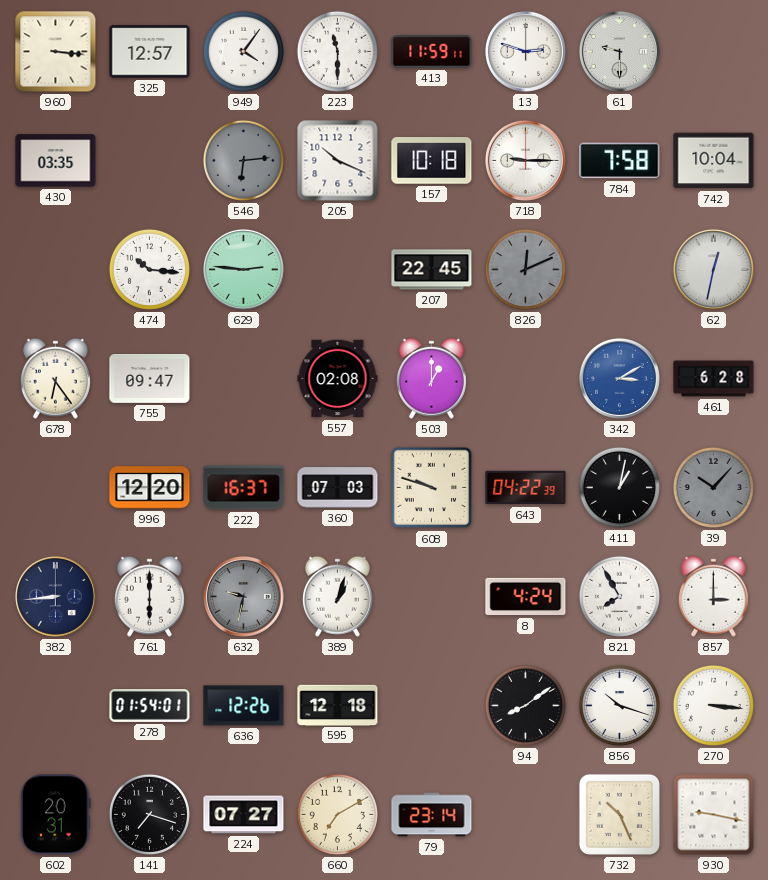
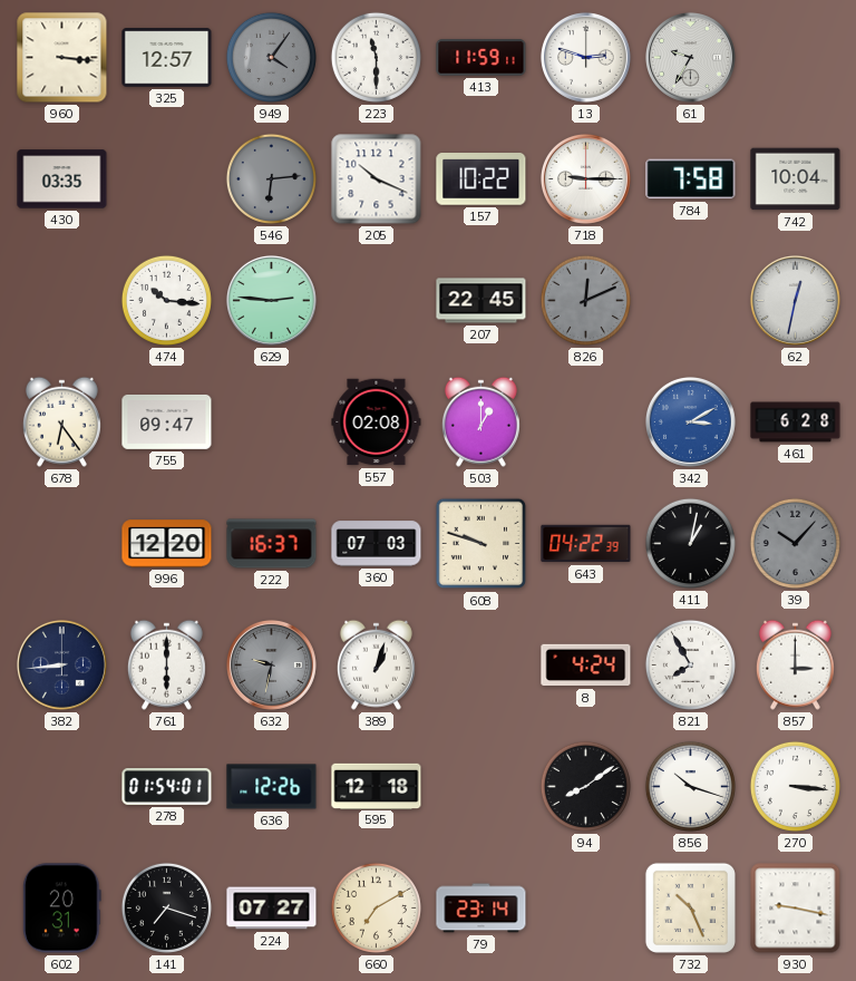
949 dial: white -> grey
61: 9:30 -> 9:35
157: 10:18 -> 10:22
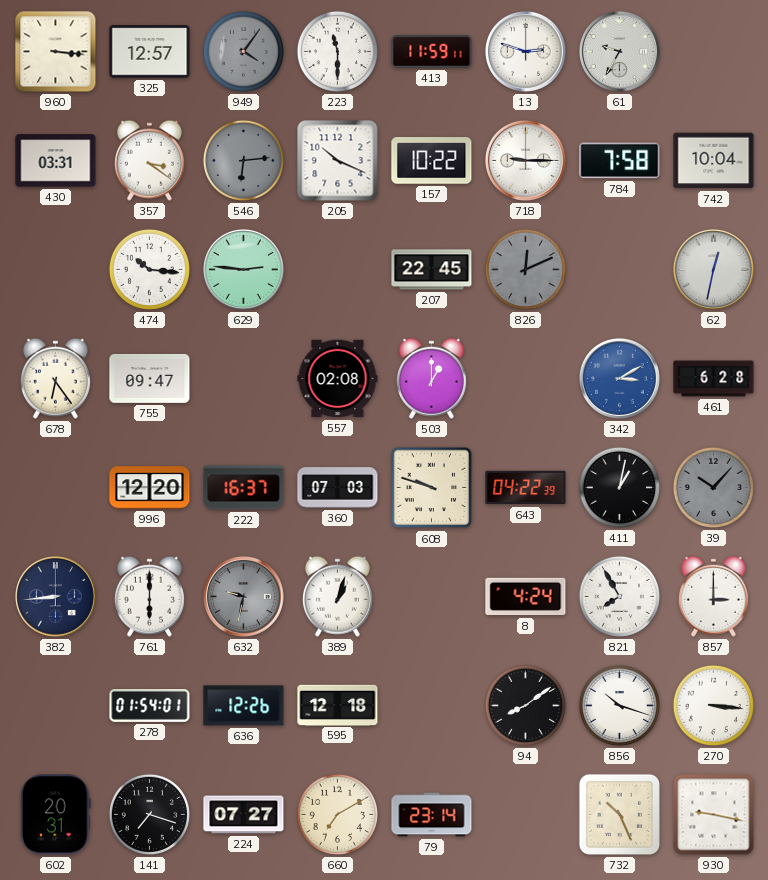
430: 03:35 -> 03:31
357: none -> 3:21
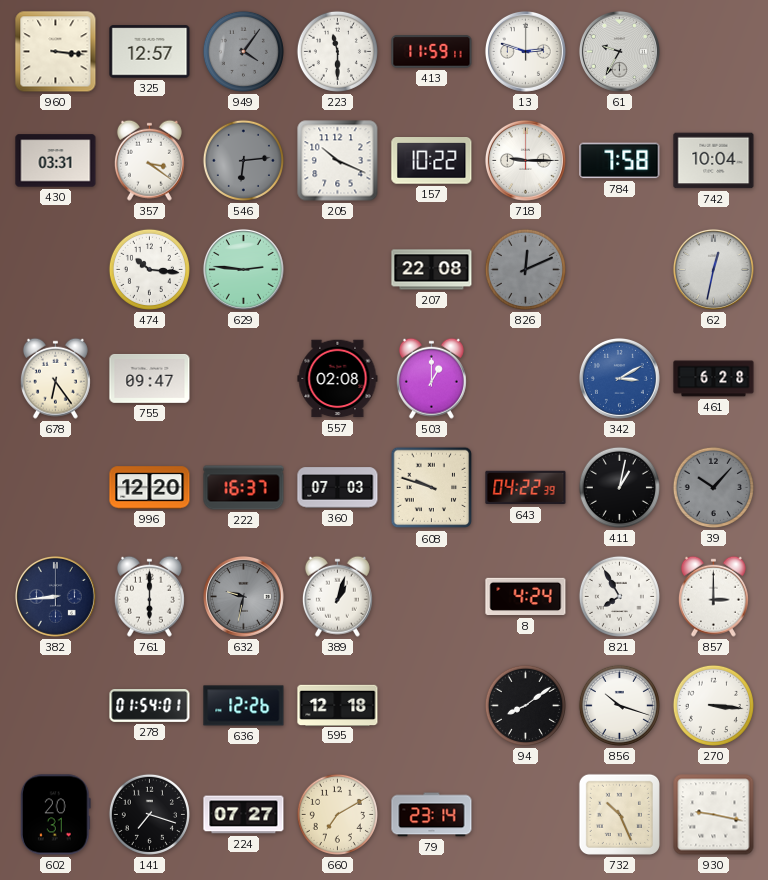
207: 22:45 -> 22:08
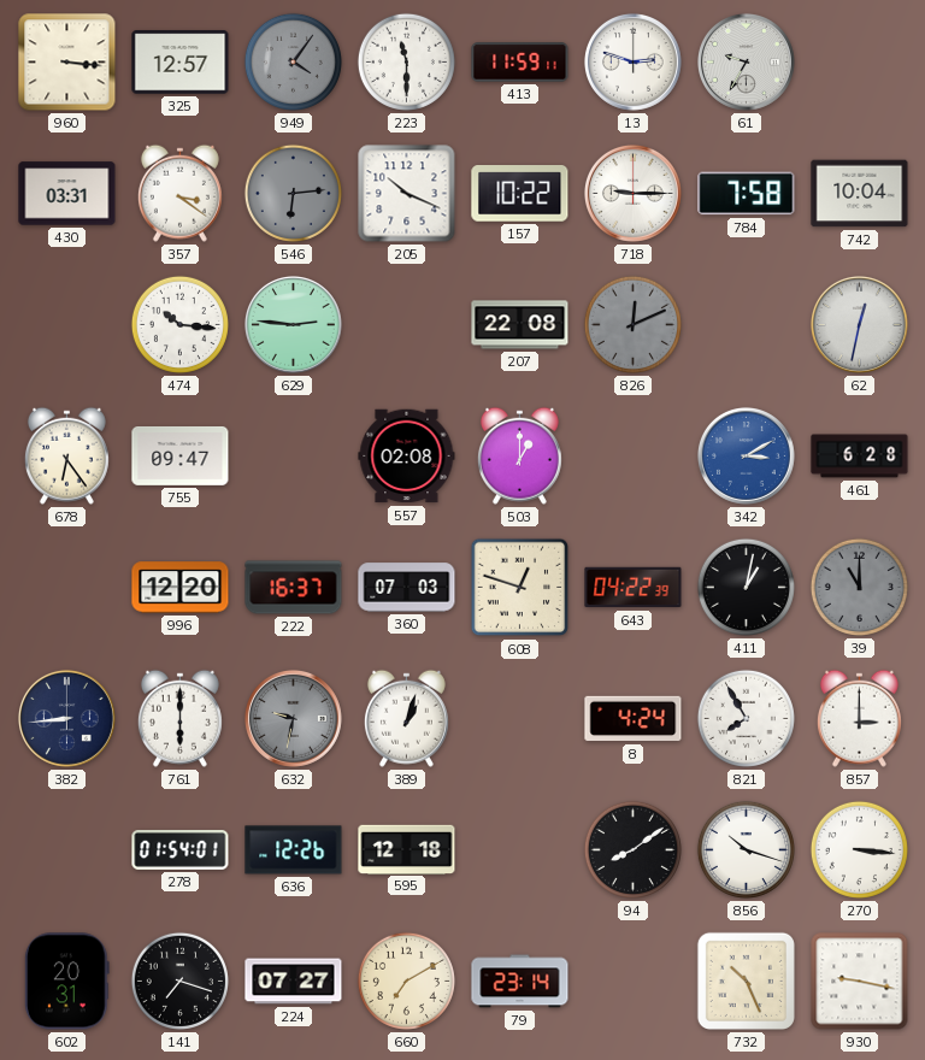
608: 9:48 -> 12:48
39: 10:07 -> 11:00
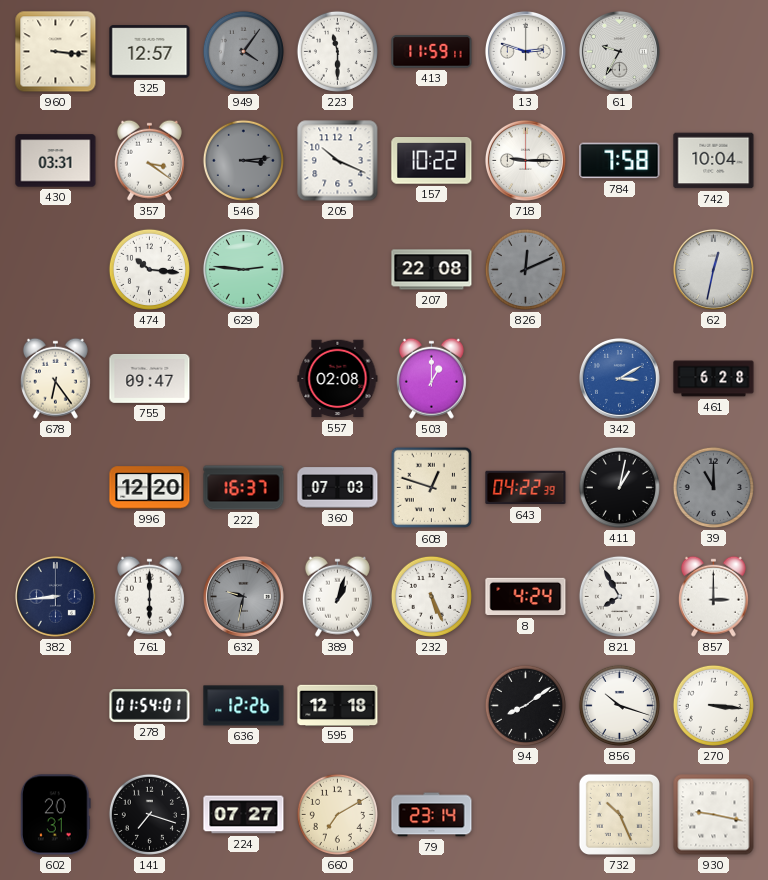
546: 6:14 -> 3:14
232: none -> 5:26
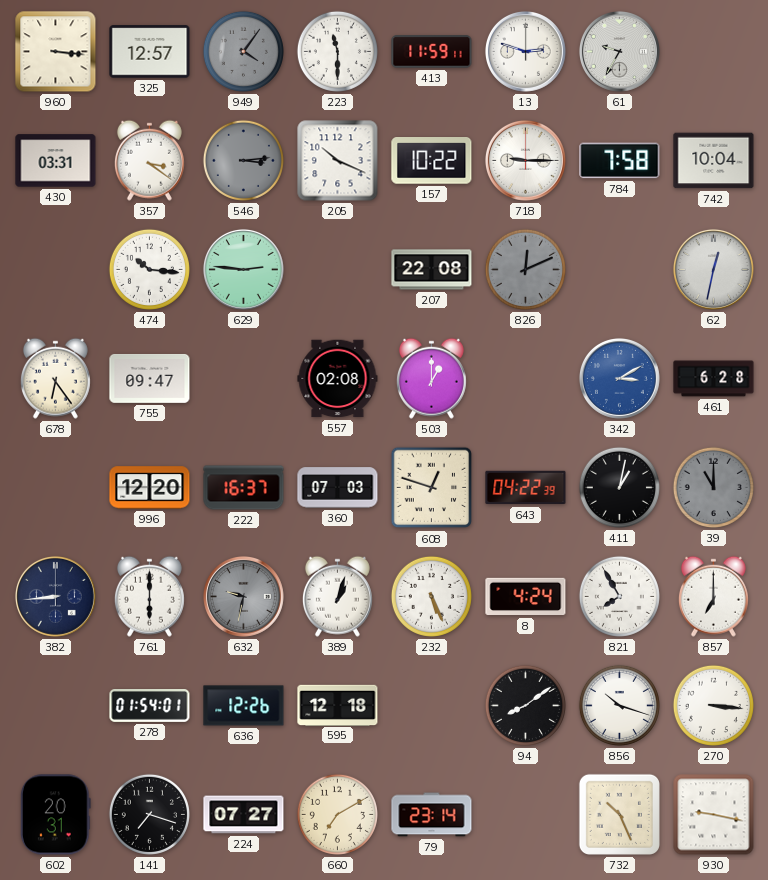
857: 3:00 -> 7:00
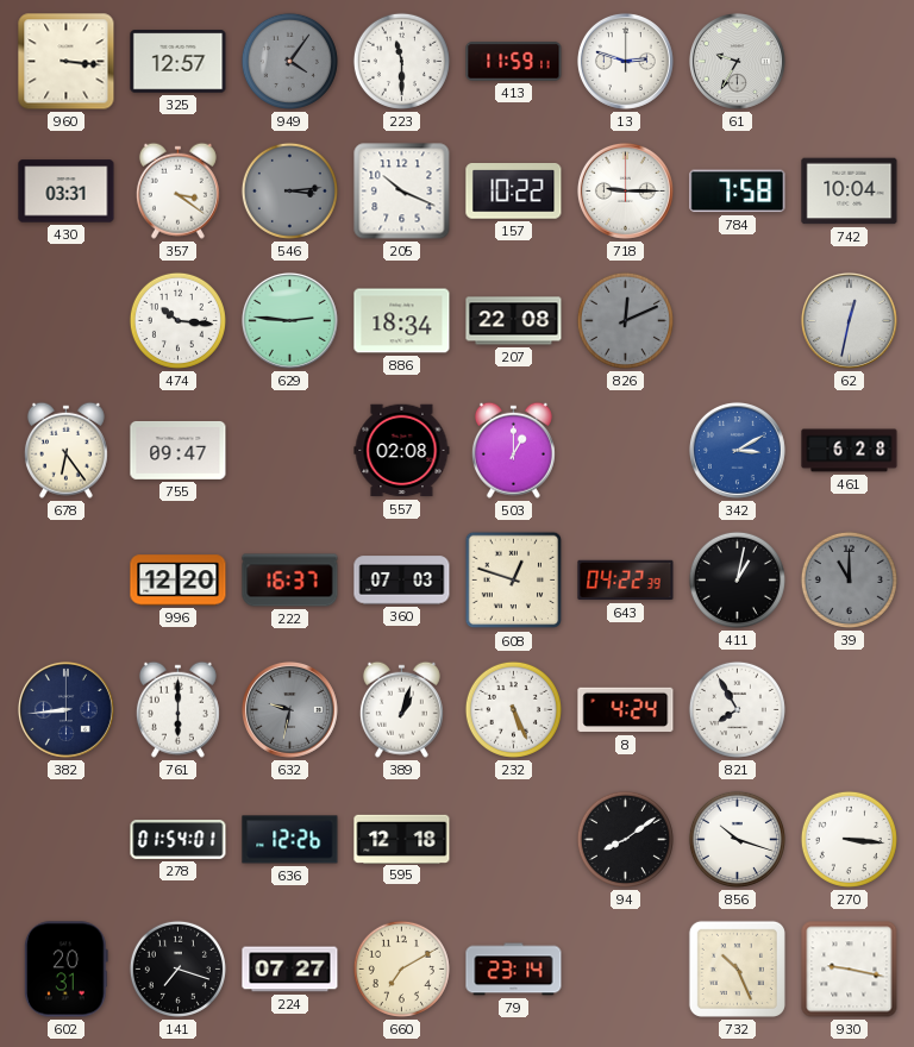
886: none -> 18:34
857: 7:00 -> none
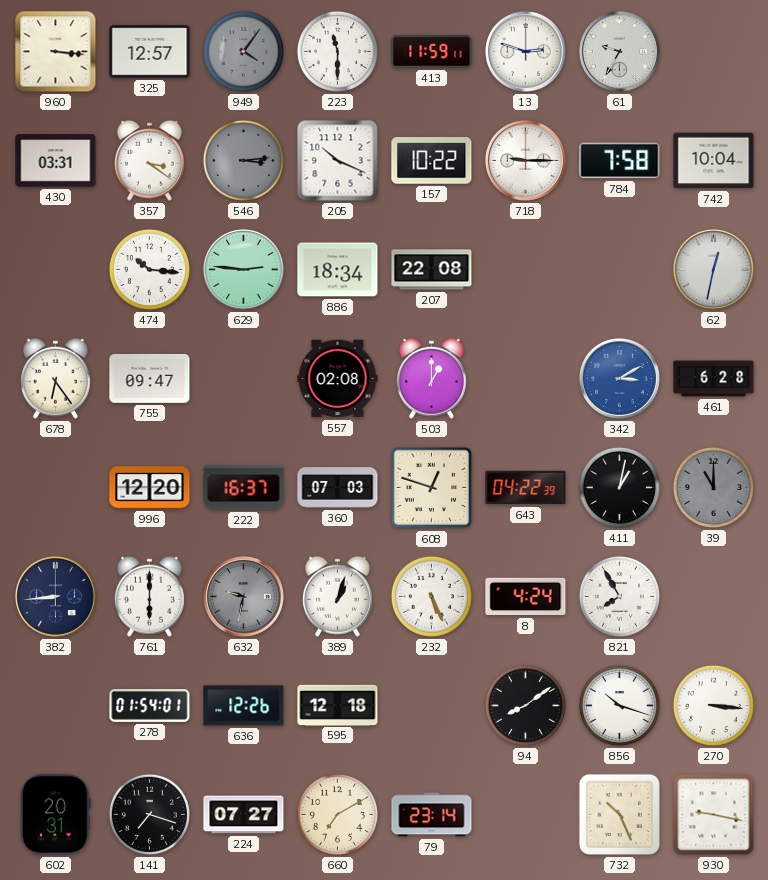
826: 12:11 -> none
